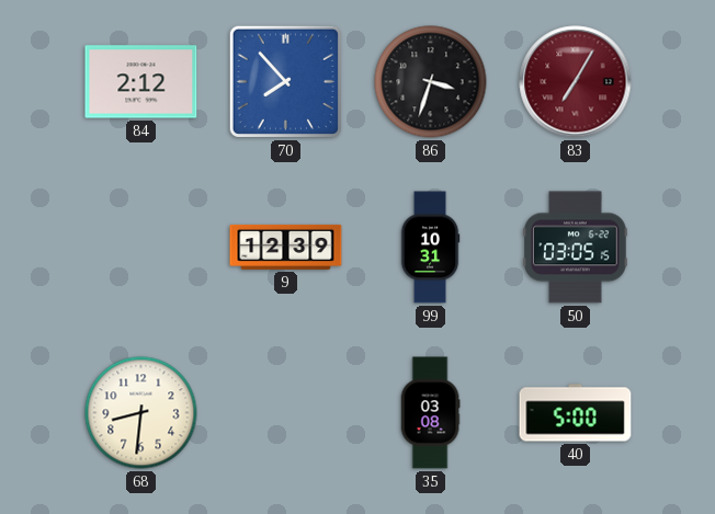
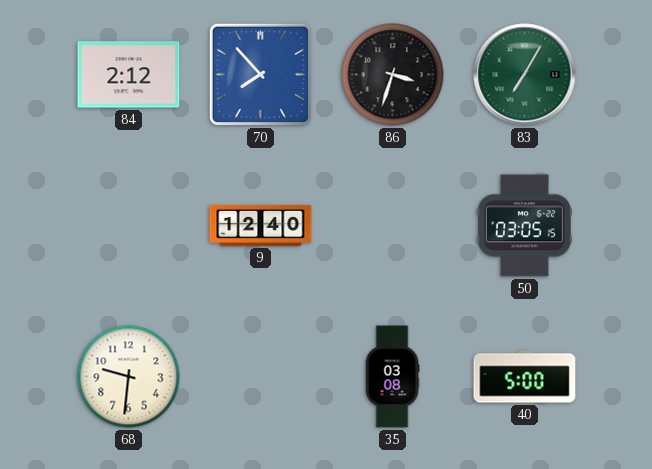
83 dial: burgundy -> green
9: 12:39 -> 12:40
99: 10:31 -> none
68: 8:31 -> 9:31
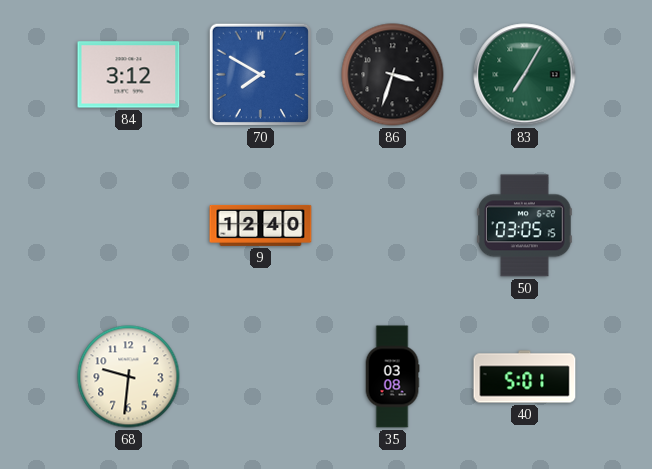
84: 2:12 -> 3:12
70: 7:53 -> 7:50
40: 5:00 -> 5:01
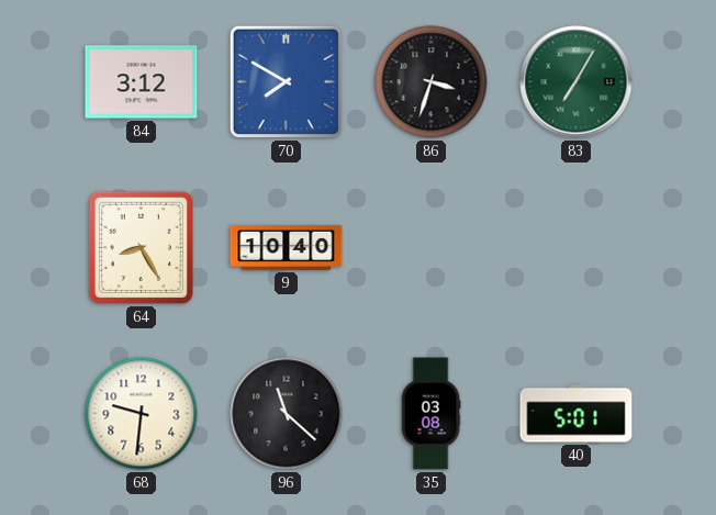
64: none -> 8:25
9: 12:40 -> 10:40
50: 03:05 -> none
96: none -> 11:22
